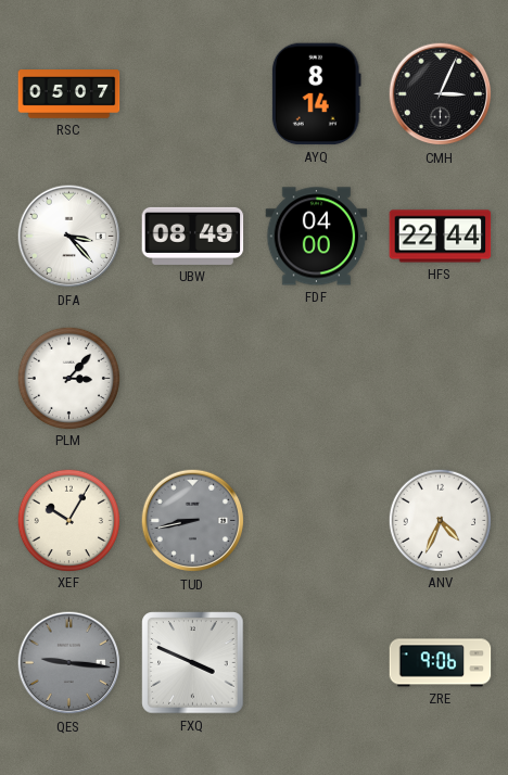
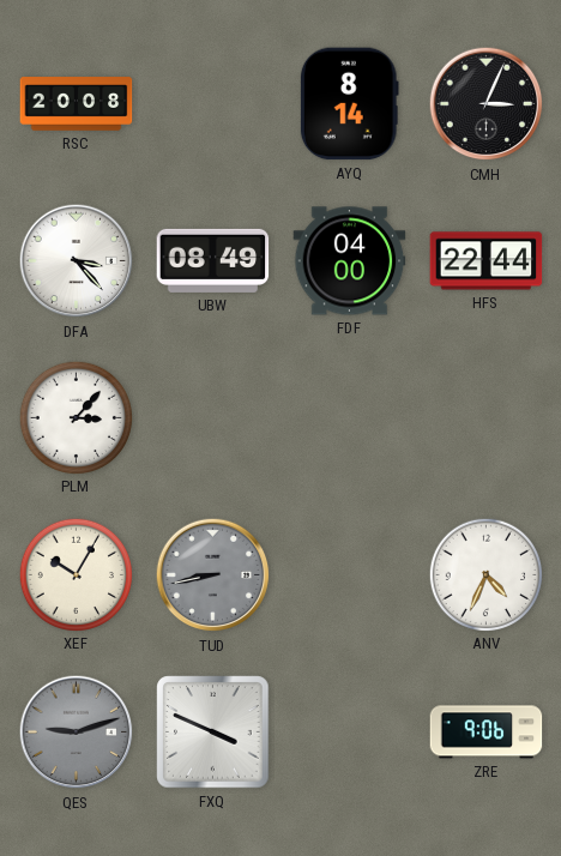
RSC: 05:07 -> 20:08
QES: 9:16 -> 9:12
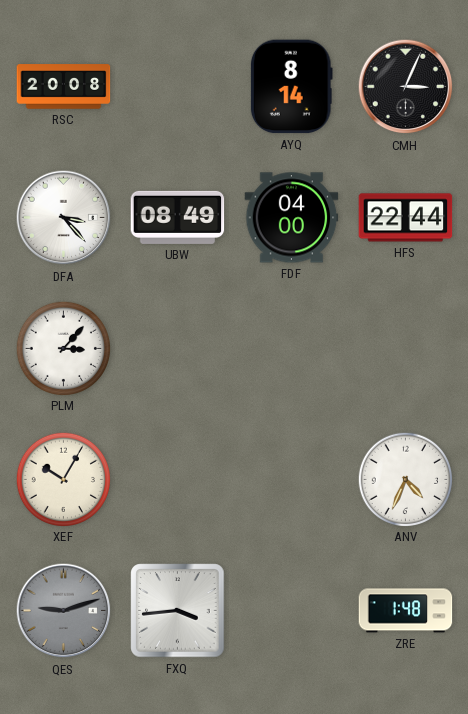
TUD: 8:43 -> none
FXQ: 3:49 -> 3:44
ZRE: 9:06 -> 1:48
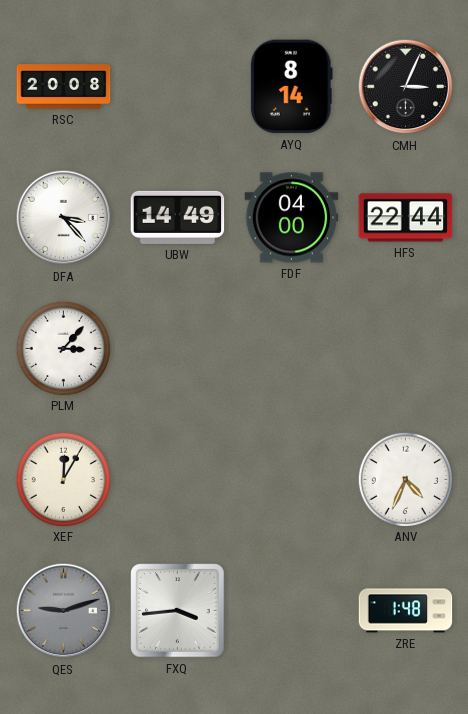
UBW: 08:49 -> 14:49
XEF: 10:05 -> 12:05
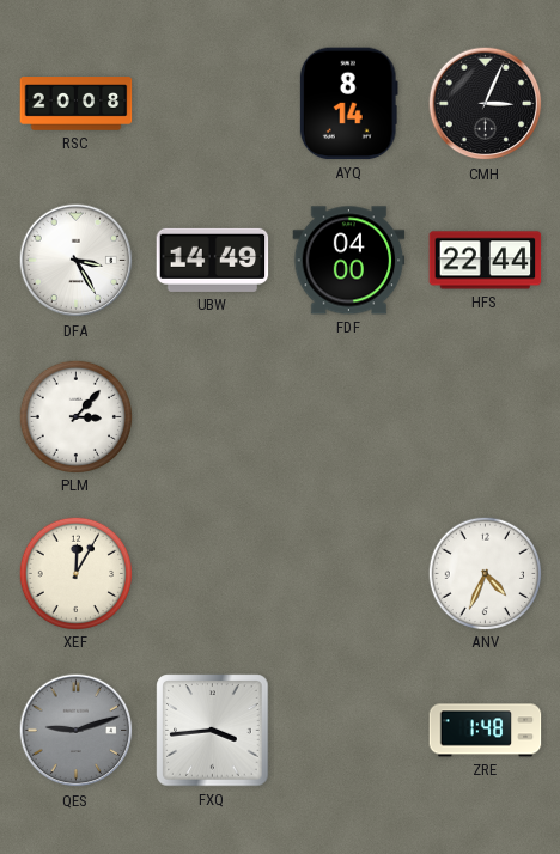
DFA: 3:23 -> 3:25
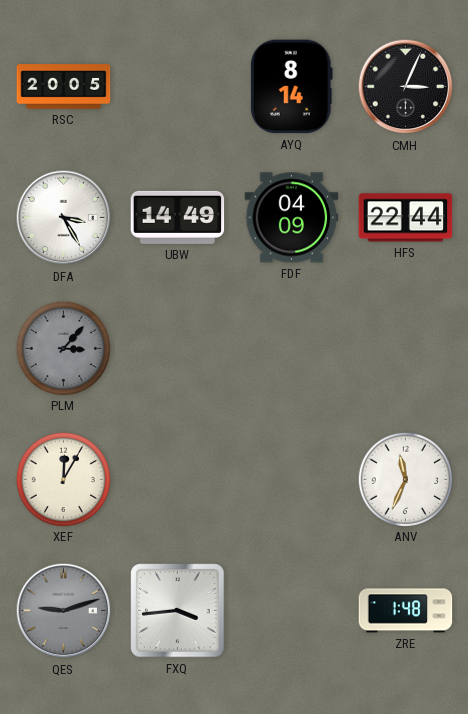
RSC: 20:08 -> 20:05
FDF: 04:00 -> 04:09
PLM dial: white -> grey
ANV: 4:34 -> 11:34
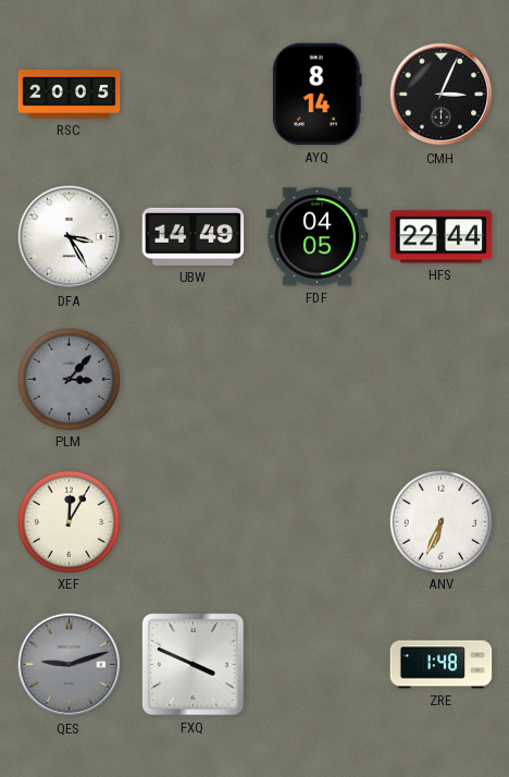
FDF: 04:09 -> 04:05
ANV: 11:34 -> 6:34
FXQ: 3:44 -> 3:49
